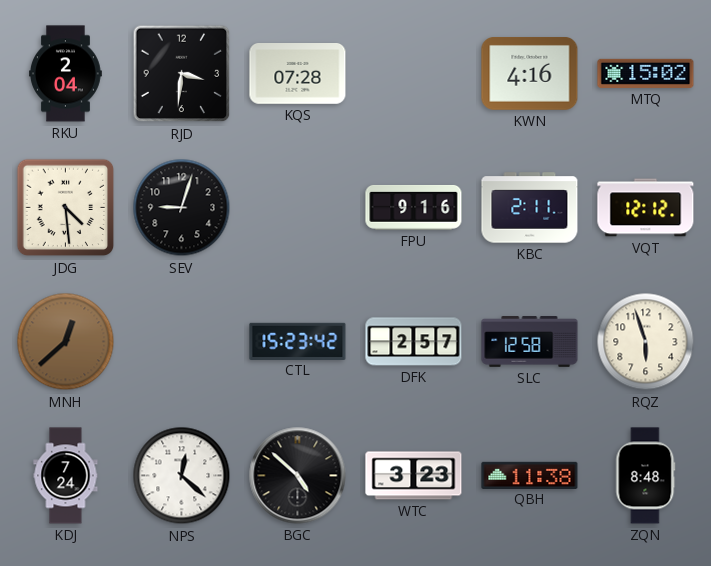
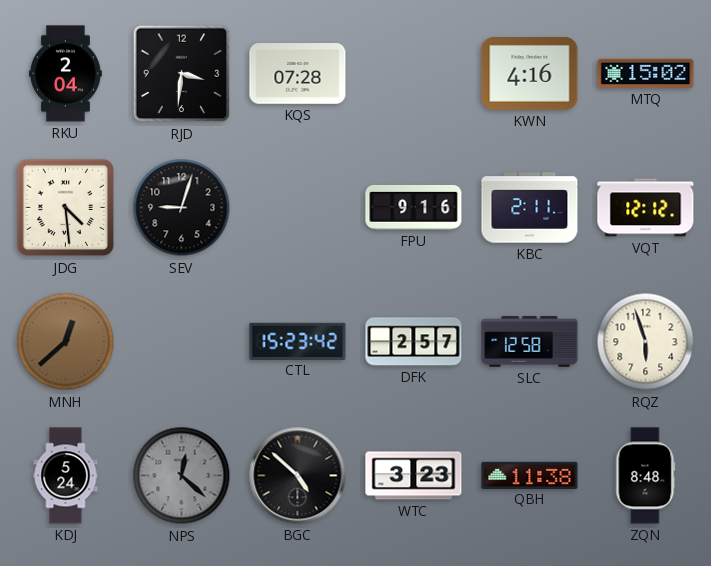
KDJ: 7:24 -> 5:24
NPS dial: white -> grey
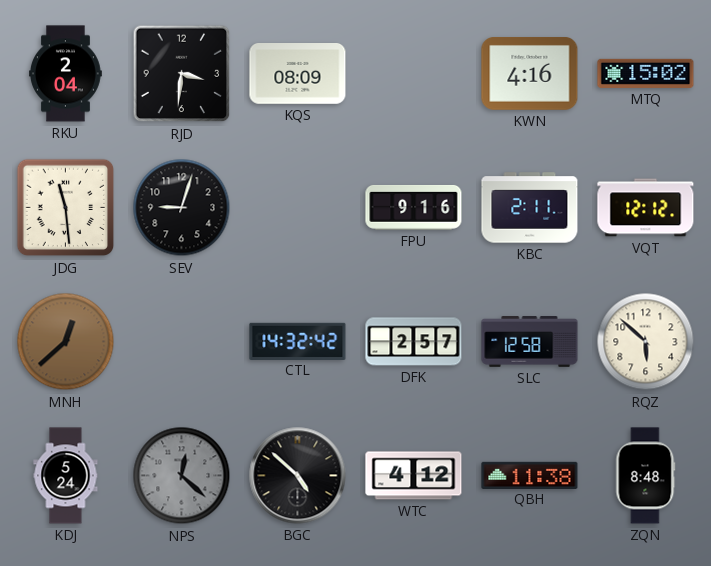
KQS: 07:28 -> 08:09
JDG: 4:29 -> 11:29
CTL: 15:23 -> 14:32
RQZ: 5:57 -> 5:52
WTC: 3:23 -> 4:12
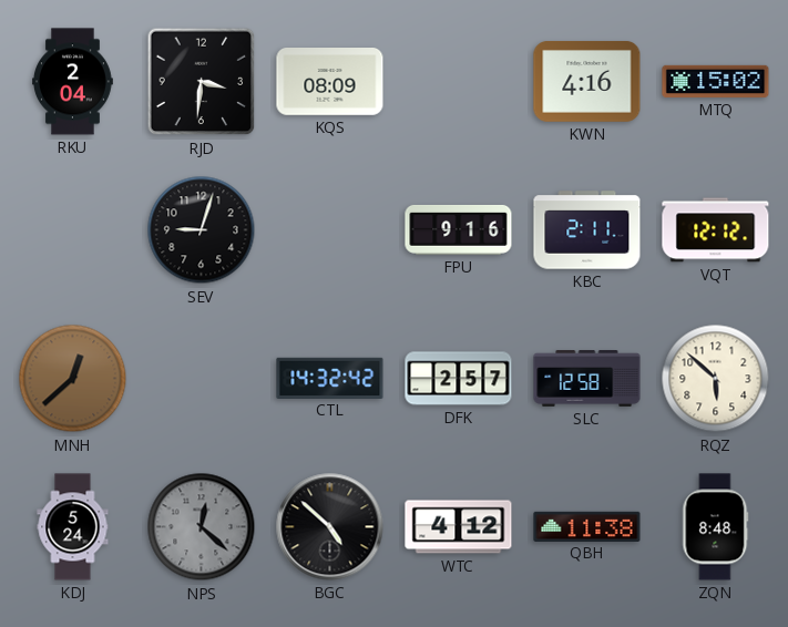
JDG: 11:29 -> none
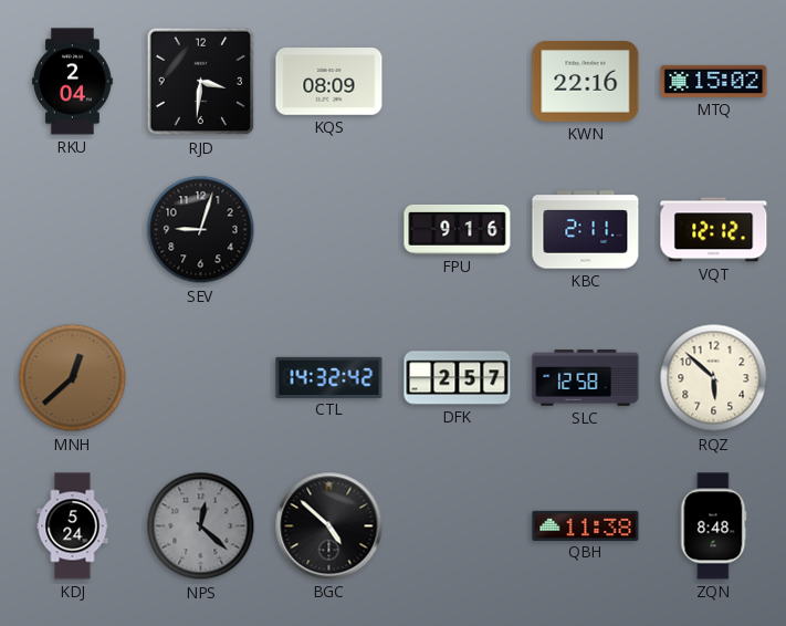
KWN: 4:16 -> 22:16
WTC: 4:12 -> none
